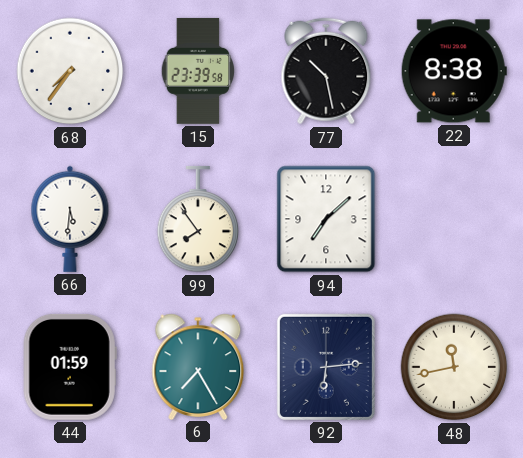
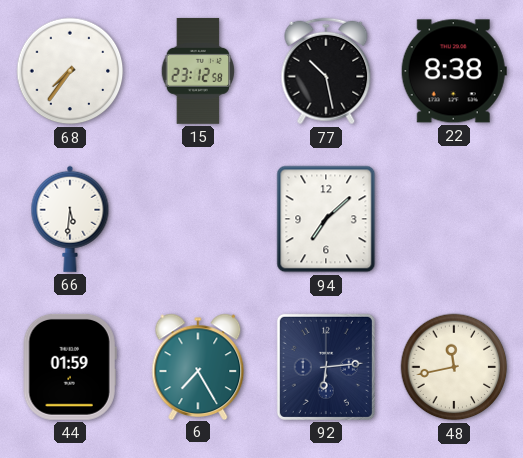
15: 23:39 -> 23:12
99: 7:54 -> none
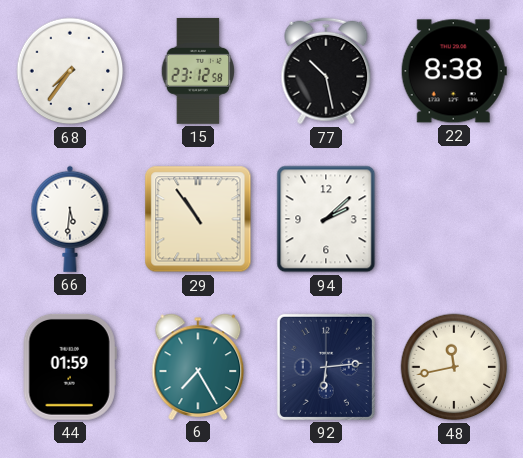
29: none -> 10:54
94: 7:08 -> 2:08
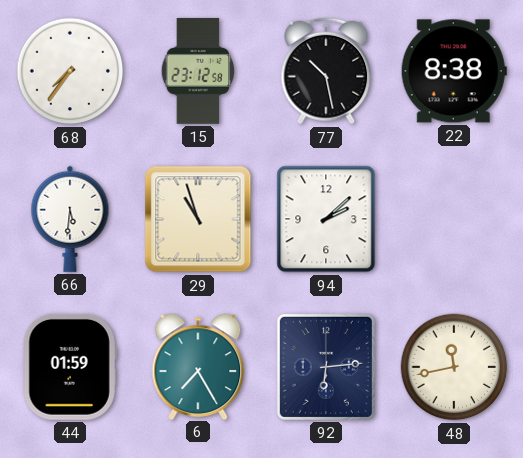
29: 10:54 -> 10:57
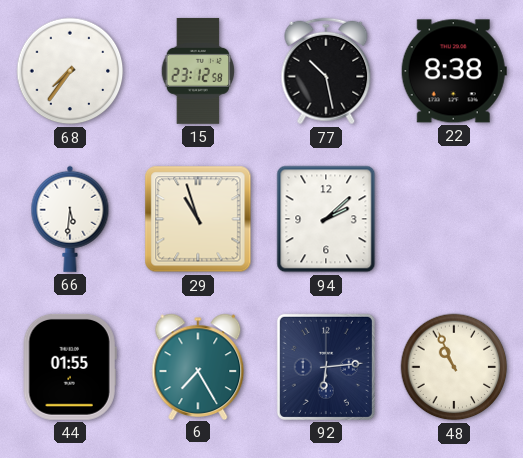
44: 01:59 -> 01:55
48: 11:43 -> 10:56
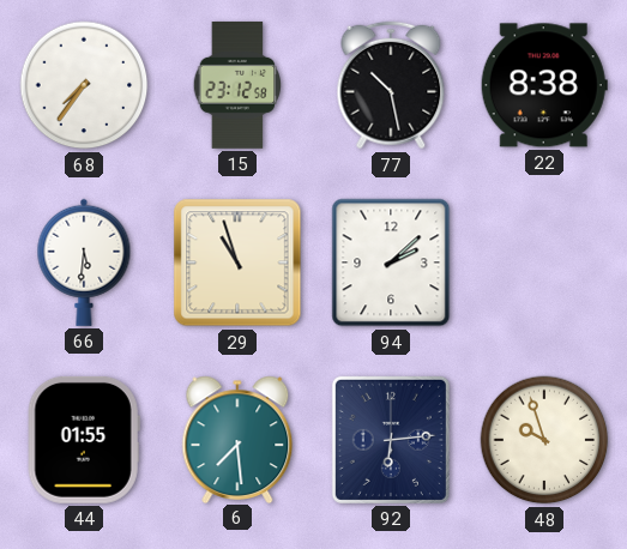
6: 7:25 -> 7:29
48: 10:56 -> 9:57
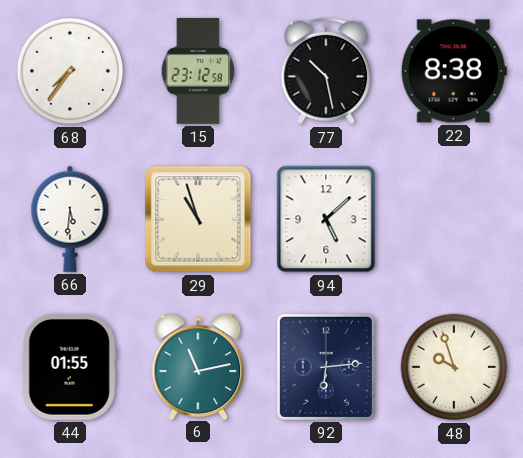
94: 2:08 -> 5:08
6: 7:29 -> 11:13
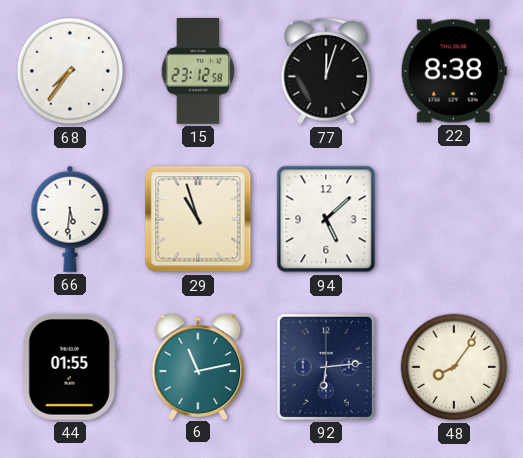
77: 10:28 -> 12:03
48: 9:57 -> 8:06
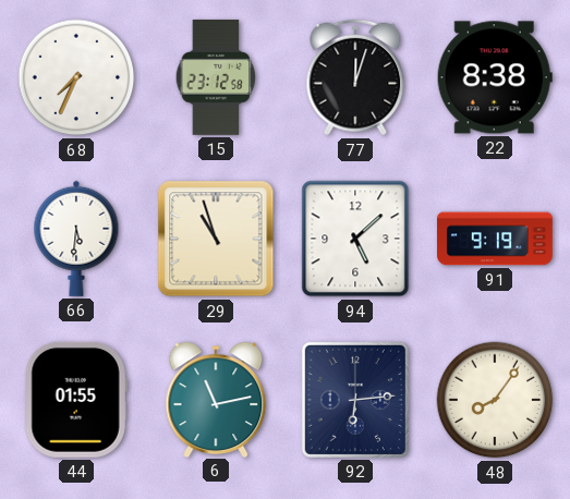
68: 7:36 -> 7:34
91: none -> 9:19
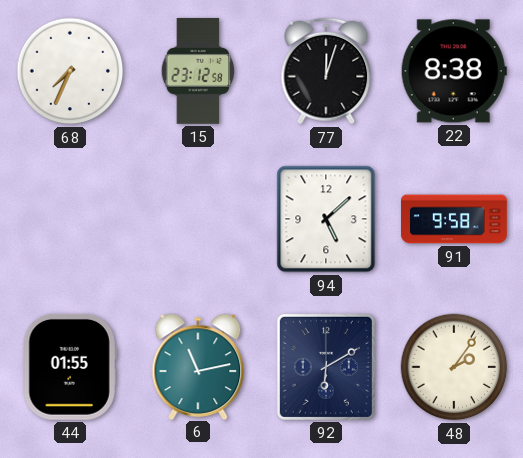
66: 5:31 -> none
29: 10:57 -> none
91: 9:19 -> 9:58
92: 6:14 -> 6:10
48: 8:06 -> 2:06
